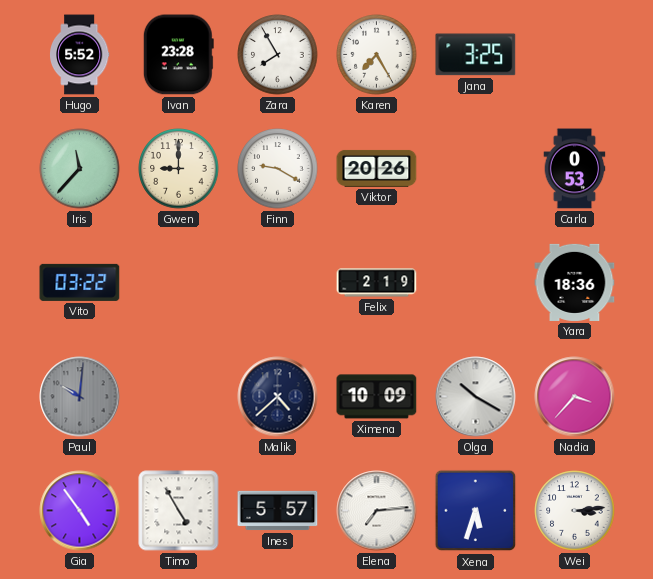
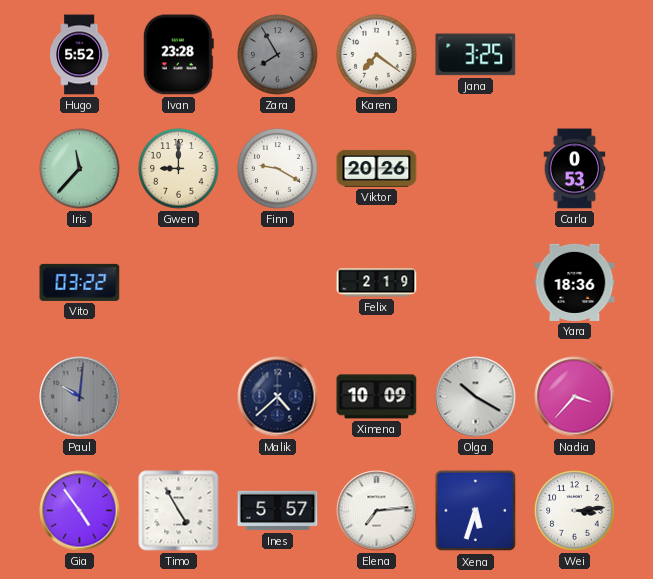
Zara dial: white -> grey
Karen: 7:25 -> 7:21
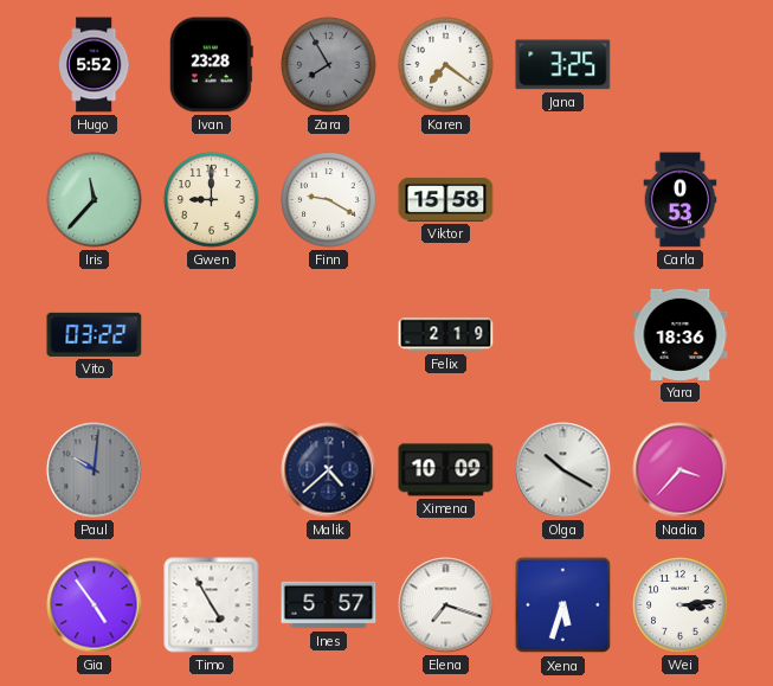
Viktor: 20:26 -> 15:58
Elena: 7:14 -> 7:18
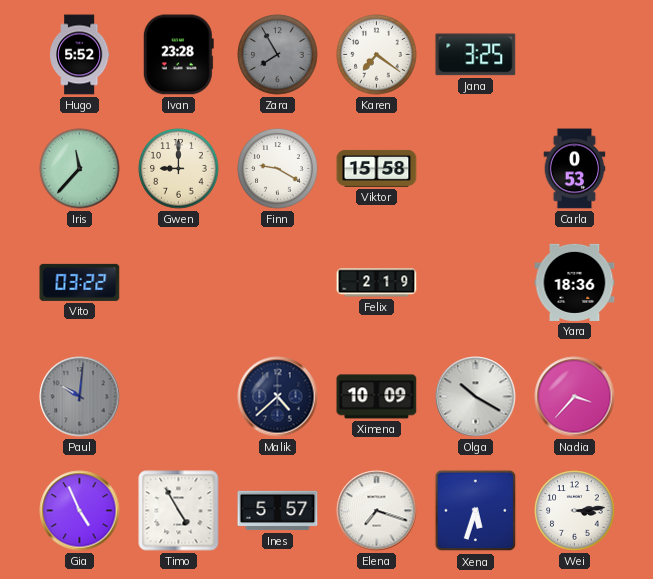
Gia: 4:54 -> 4:56
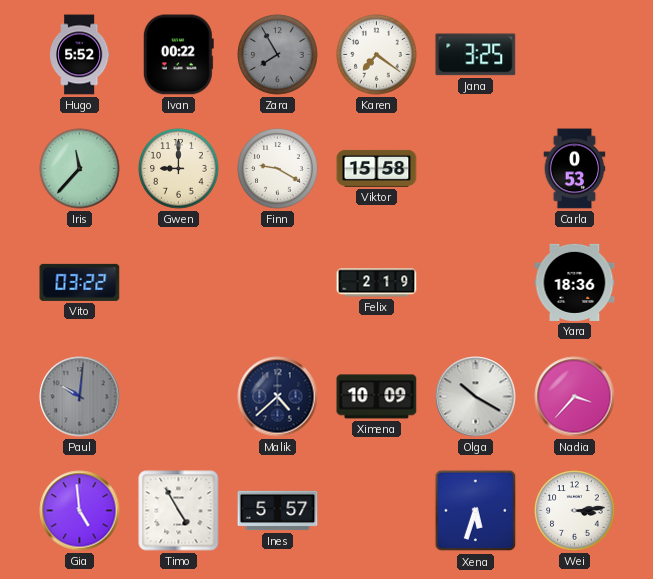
Ivan: 23:28 -> 00:22
Gia: 4:56 -> 4:59
Elena: 7:18 -> none
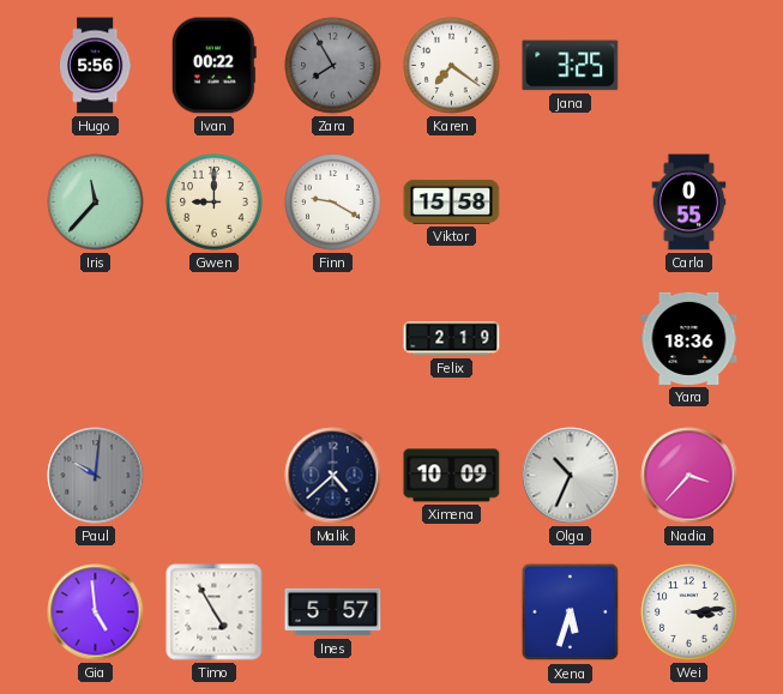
Hugo: 5:52 -> 5:56
Carla: 0:53 -> 0:55
Vito: 03:22 -> none
Olga: 10:20 -> 10:34
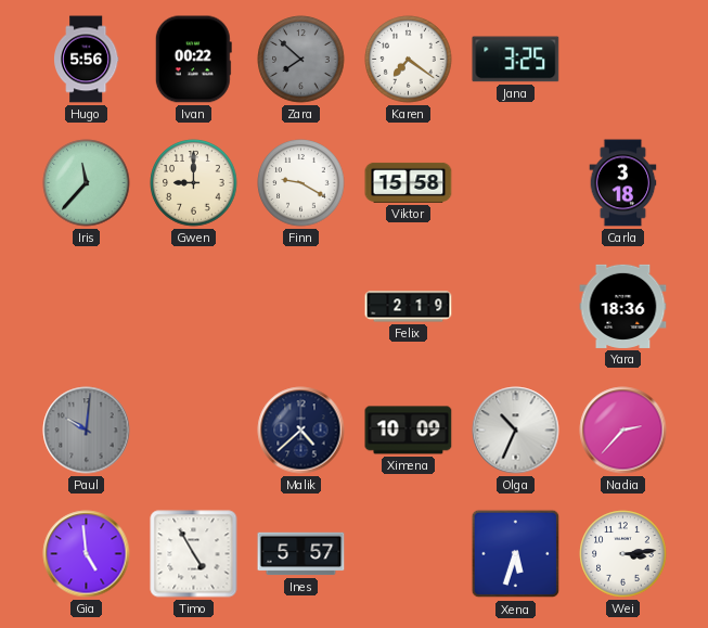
Zara: 7:55 -> 7:52
Carla: 0:55 -> 3:18
Nadia: 3:37 -> 2:37
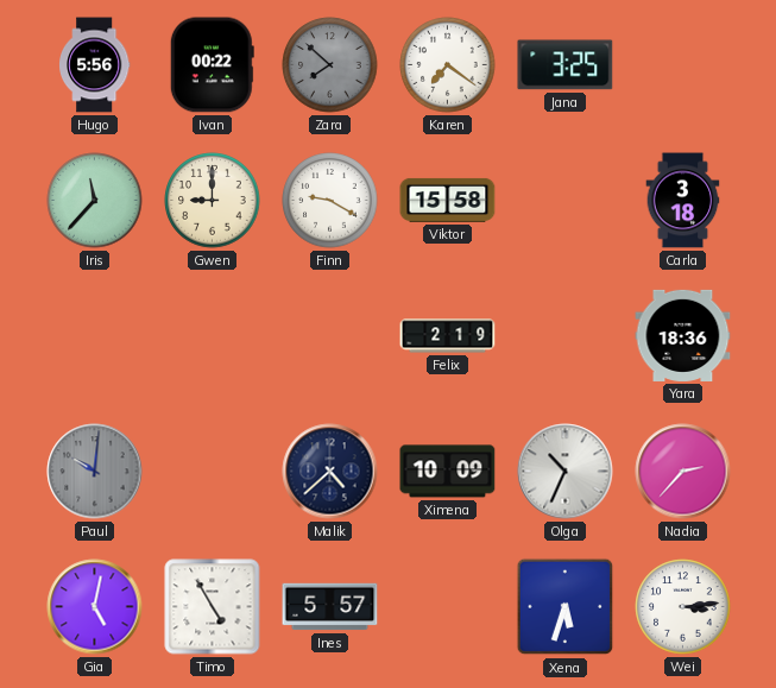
Gia: 4:59 -> 5:02
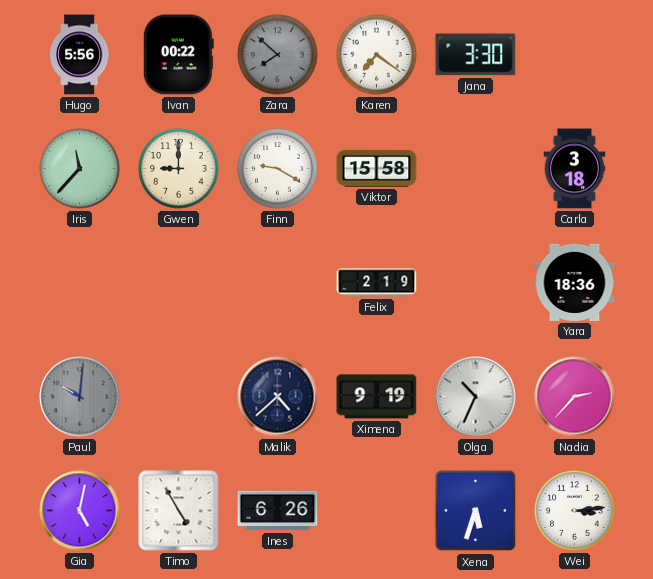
Jana: 3:25 -> 3:30
Ximena: 10:09 -> 9:19
Ines: 5:57 -> 6:26
